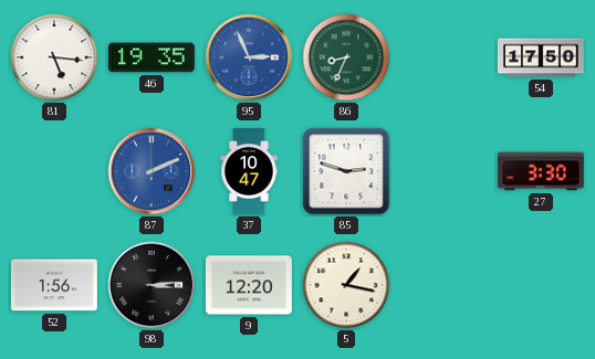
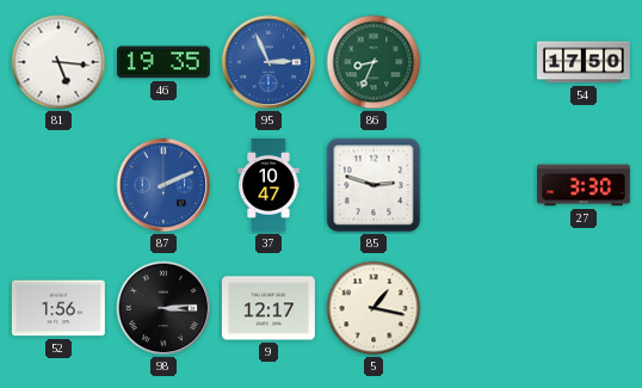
9: 12:20 -> 12:17
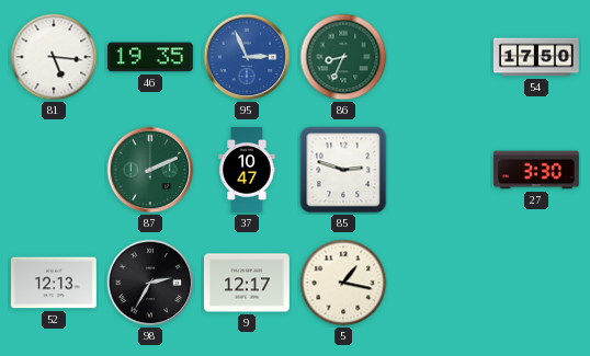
87 dial: blue -> green
52: 1:56 -> 12:13
98: 3:14 -> 2:35
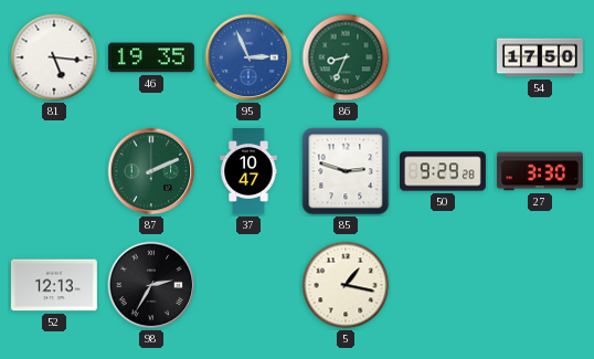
50: none -> 9:29
9: 12:17 -> none
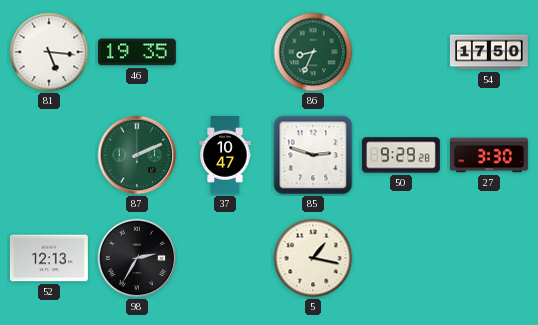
95: 2:56 -> none
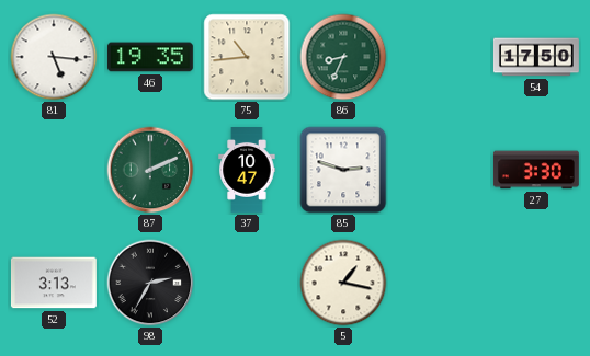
75: none -> 10:44
50: 9:29 -> none
52: 12:13 -> 3:13
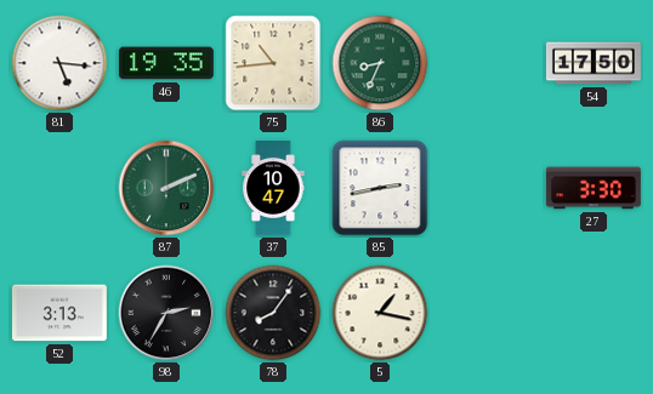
85: 2:48 -> 2:43
78: none -> 8:06
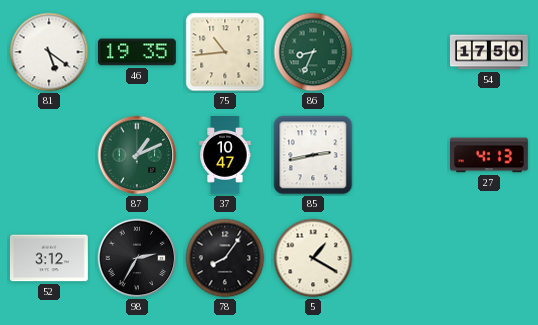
81: 5:16 -> 5:21
87: 2:11 -> 1:11
27: 3:30 -> 4:13
52: 3:13 -> 3:12
5: 1:17 -> 1:20
